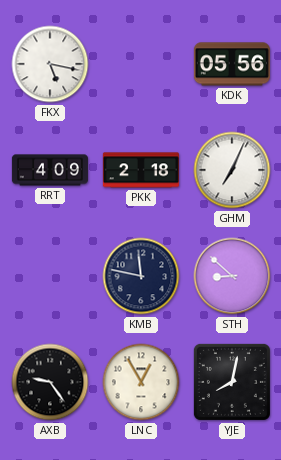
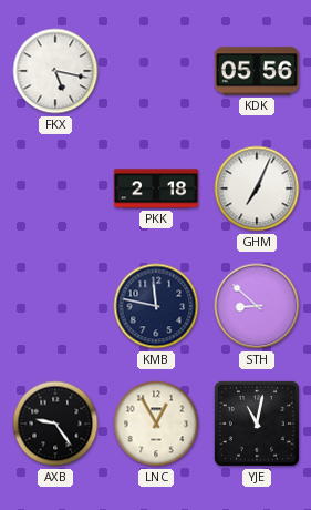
RRT: 4:09 -> none
YJE: 8:02 -> 11:02
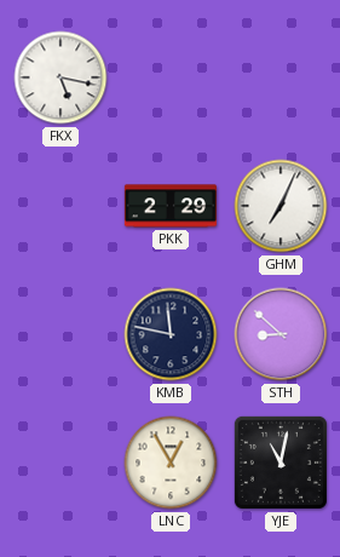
KDK: 05:56 -> none
PKK: 2:18 -> 2:29
AXB: 9:24 -> none
